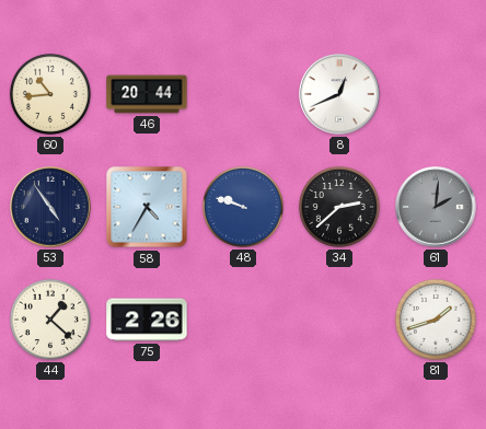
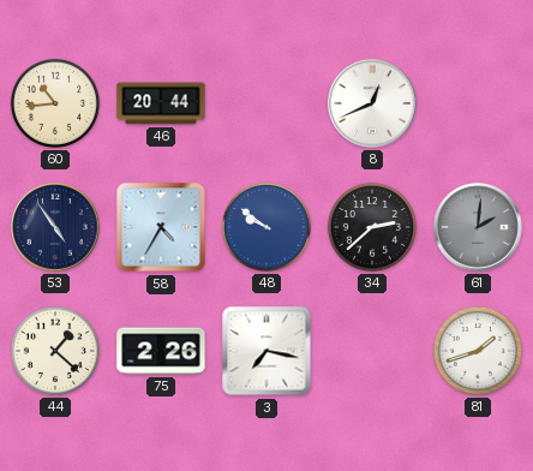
48: 9:48 -> 9:51
3: none -> 7:17
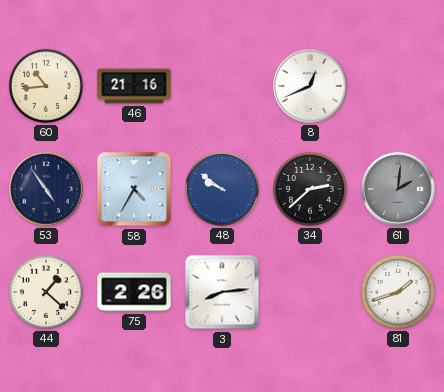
46: 20:44 -> 21:16
3: 7:17 -> 8:14
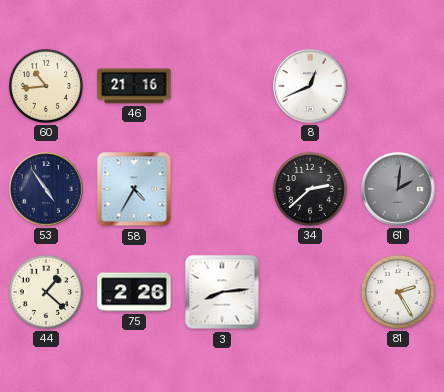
48: 9:51 -> none
81: 1:42 -> 2:25
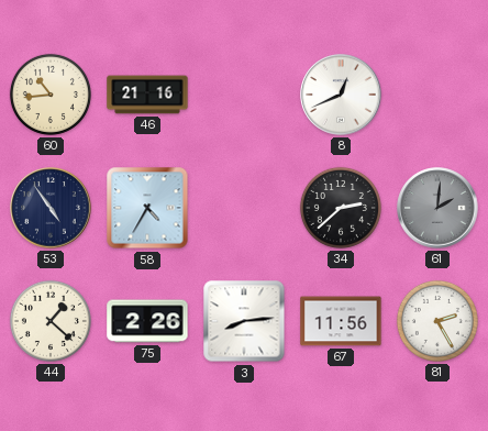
67: none -> 11:56
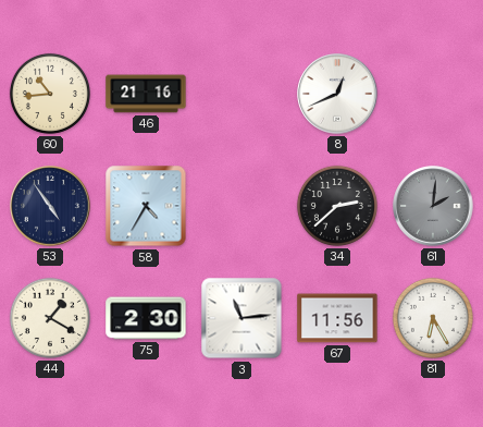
44: 1:22 -> 1:20
75: 2:26 -> 2:30
3: 8:14 -> 11:14
81: 2:25 -> 6:25
